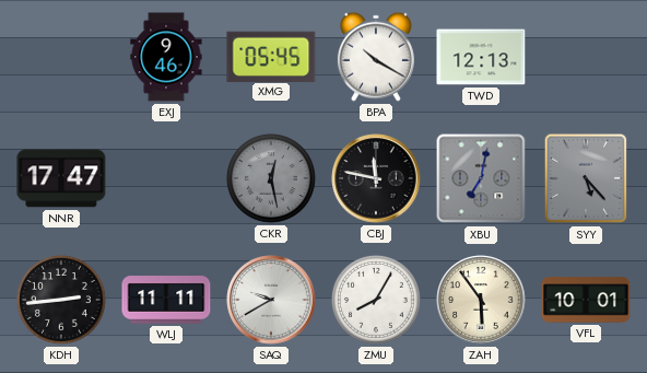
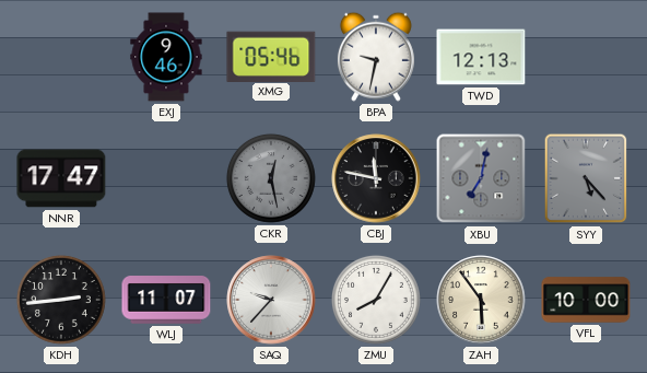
XMG: 05:45 -> 05:46
BPA: 10:20 -> 9:32
WLJ: 11:11 -> 11:07
SAQ: 9:40 -> 9:37
VFL: 10:01 -> 10:00
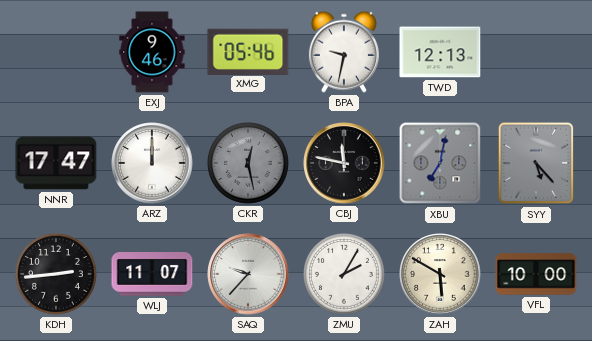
ARZ: none -> 12:00
ZMU: 8:05 -> 2:05
ZAH: 5:54 -> 5:50
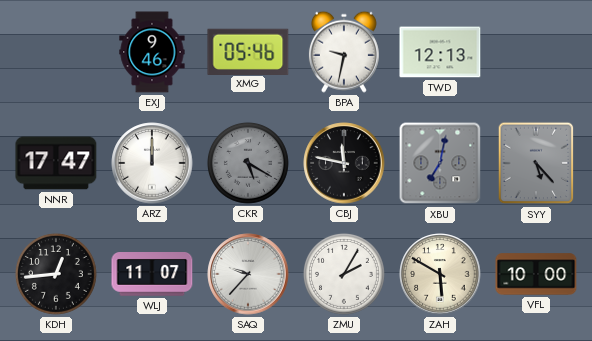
CKR: 12:28 -> 5:20
KDH: 2:44 -> 12:44
